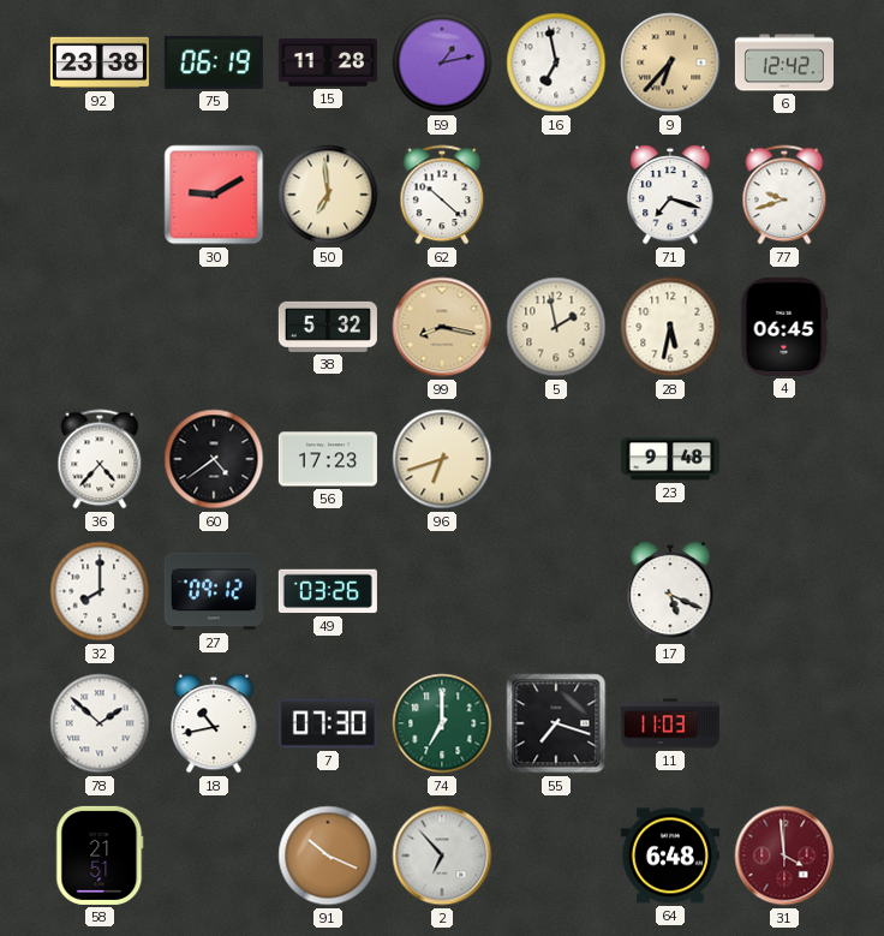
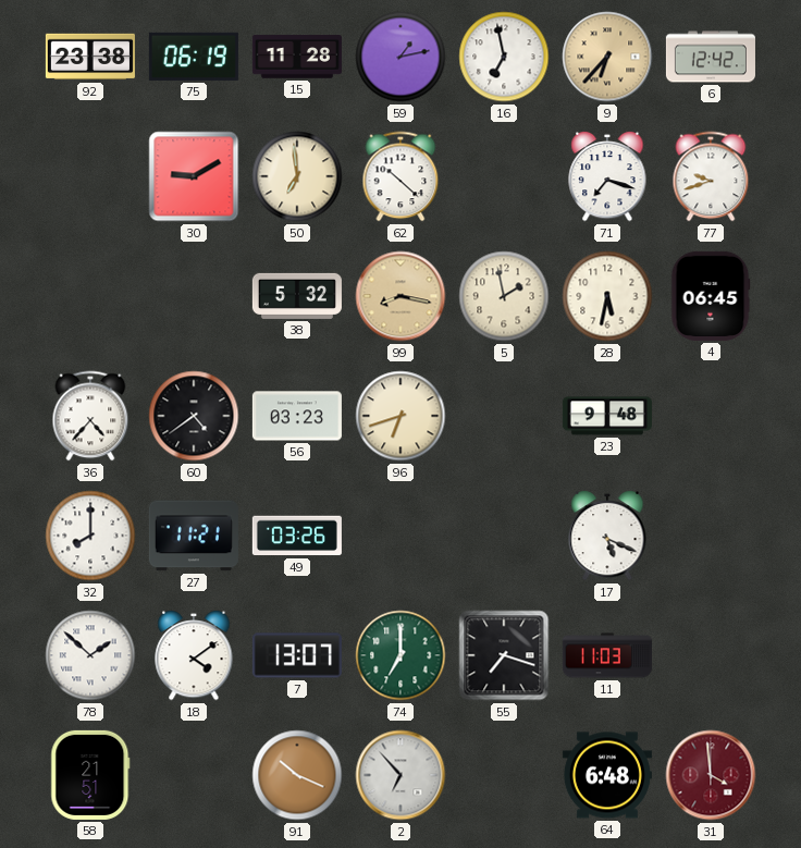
56: 17:23 -> 03:23
27: 09:12 -> 11:21
18: 10:43 -> 4:09
7: 07:30 -> 13:07
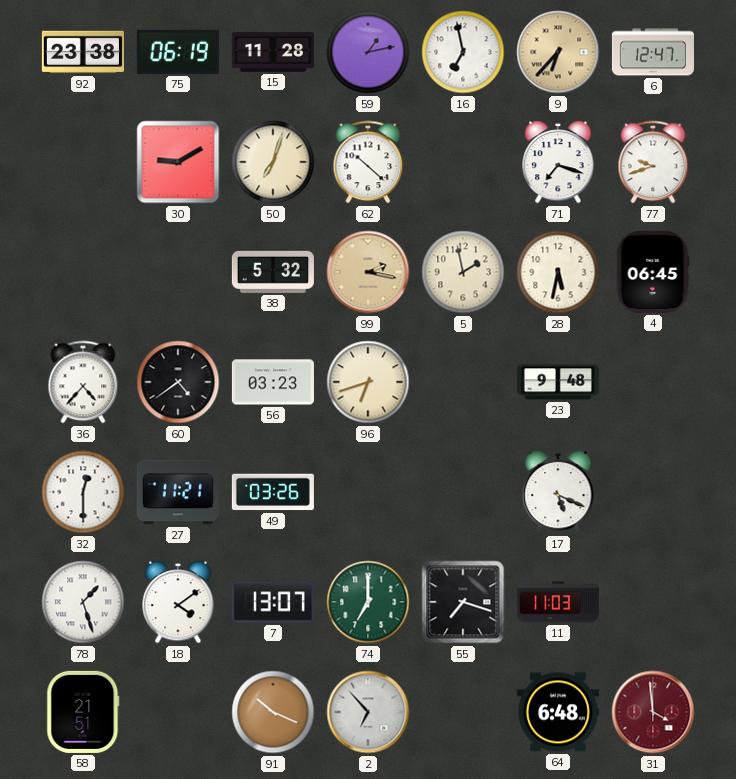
6: 12:42 -> 12:47
50: 6:59 -> 7:03
99: 8:17 -> 2:17
32: 8:00 -> 12:30
78: 1:52 -> 1:27
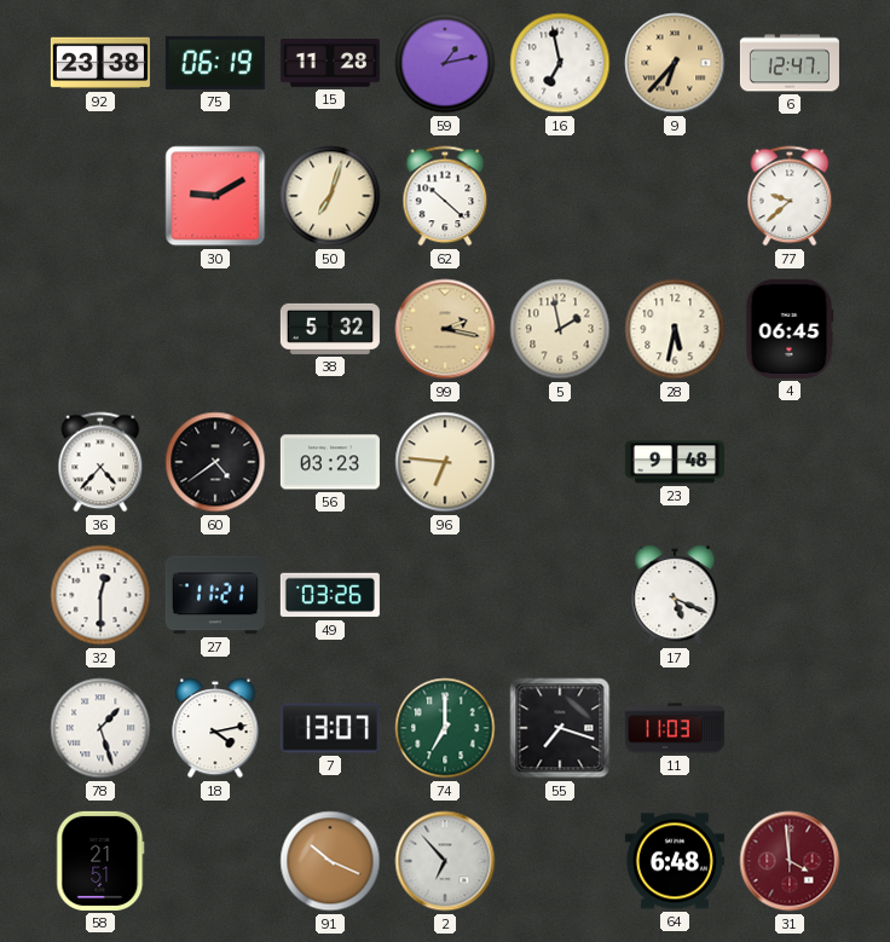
71: 7:18 -> none
77: 9:42 -> 9:38
96: 6:42 -> 6:46
18: 4:09 -> 4:13
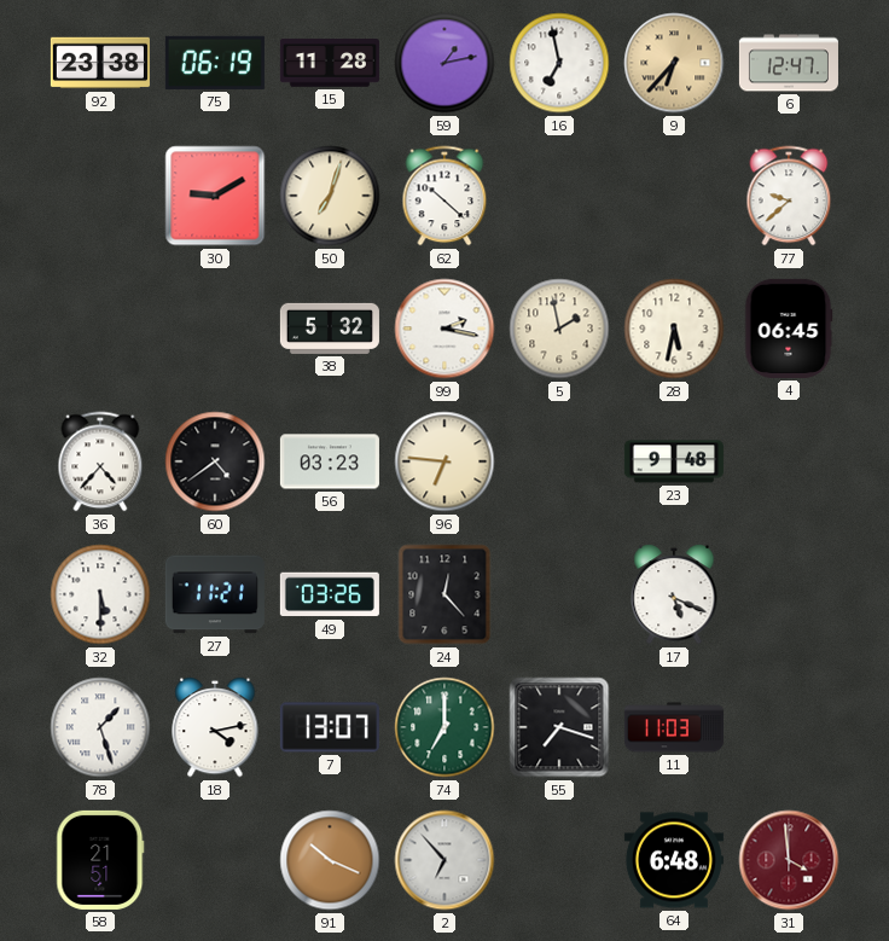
99 dial: champagne -> white
32: 12:30 -> 5:30
24: none -> 12:23
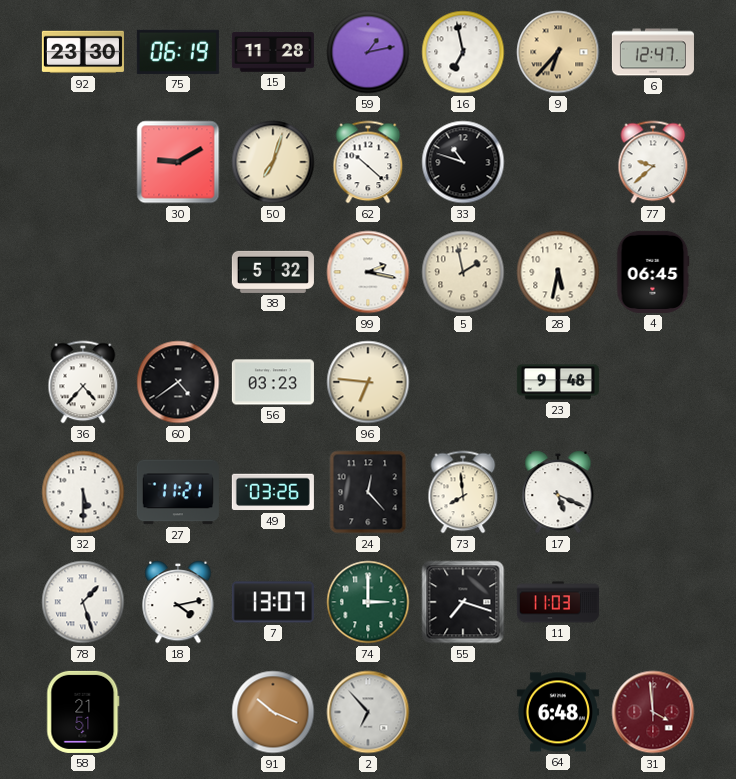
92: 23:38 -> 23:30
33: none -> 10:48
73: none -> 7:59
74: 7:00 -> 3:00
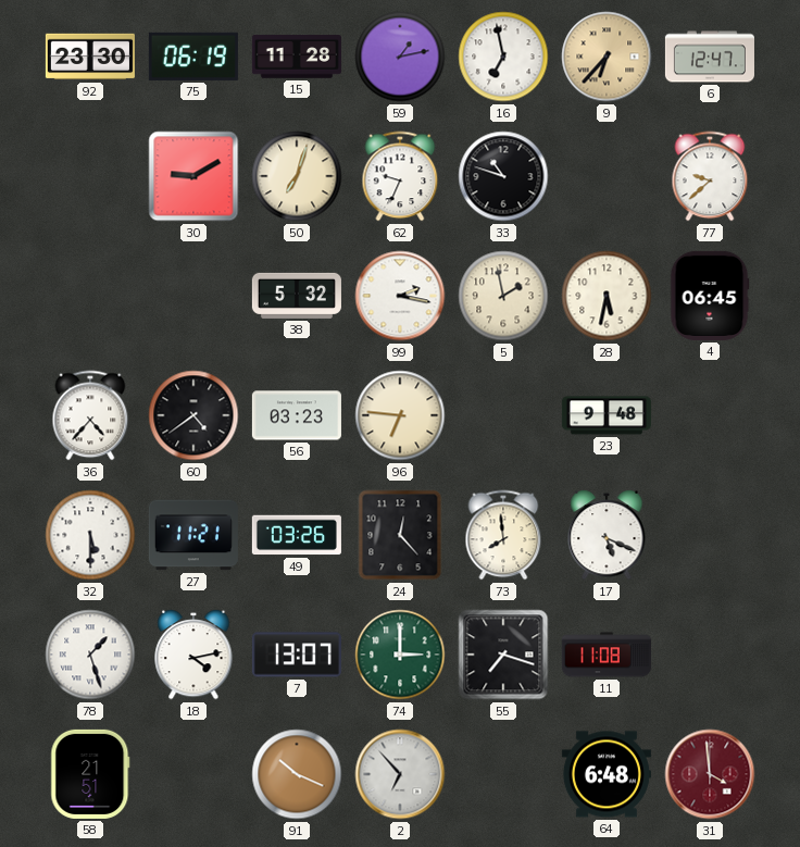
62: 10:22 -> 9:34
11: 11:03 -> 11:08
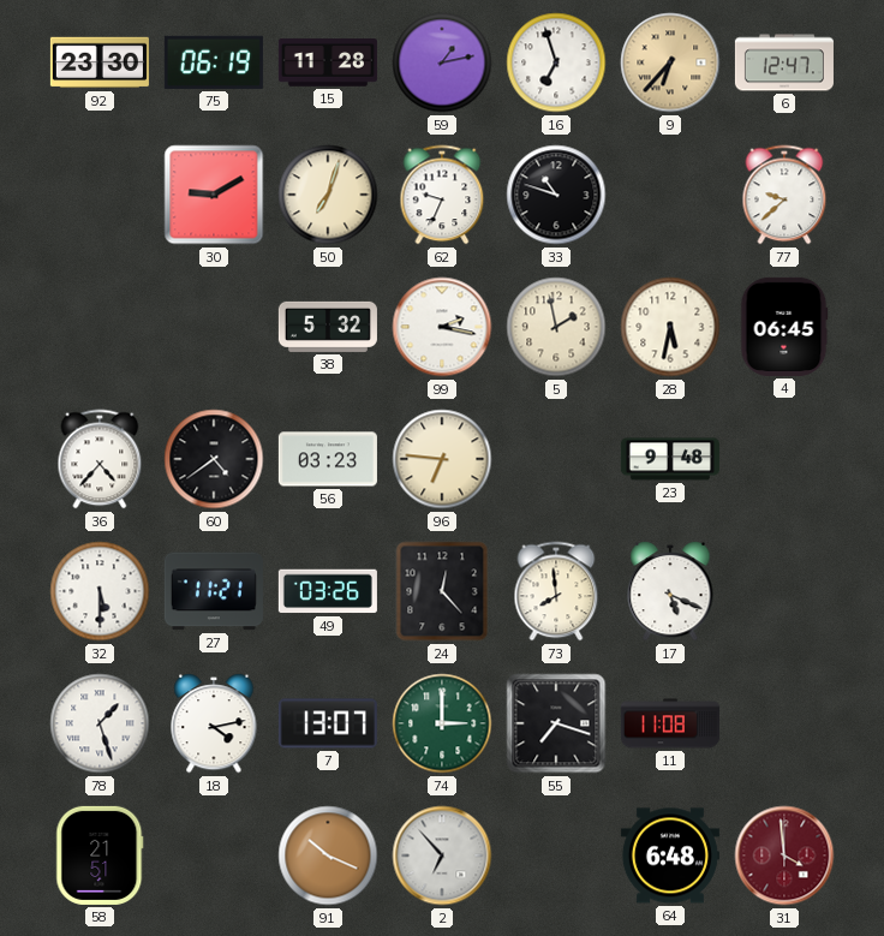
16: 6:58 -> 6:57
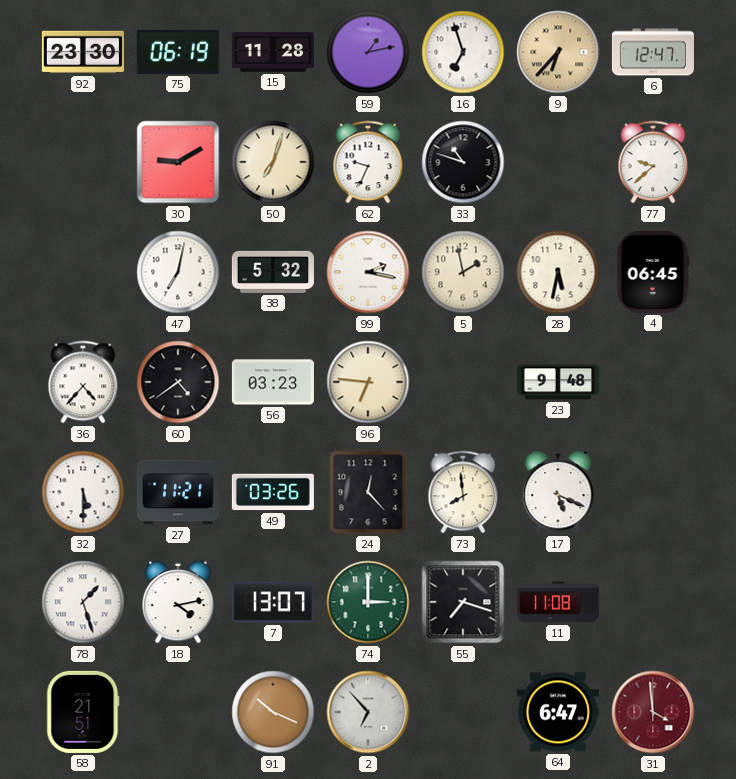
47: none -> 7:02
64: 6:48 -> 6:47
